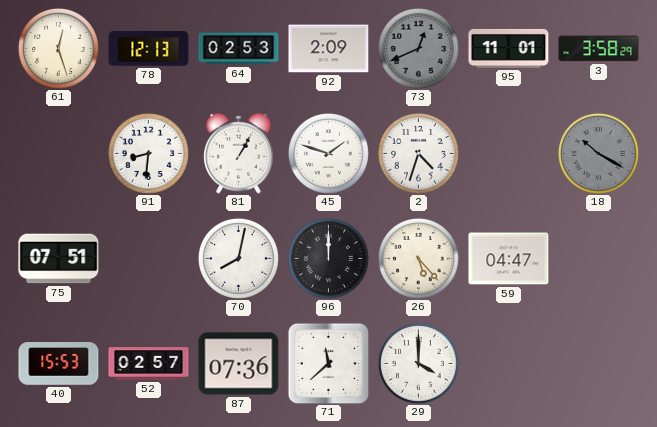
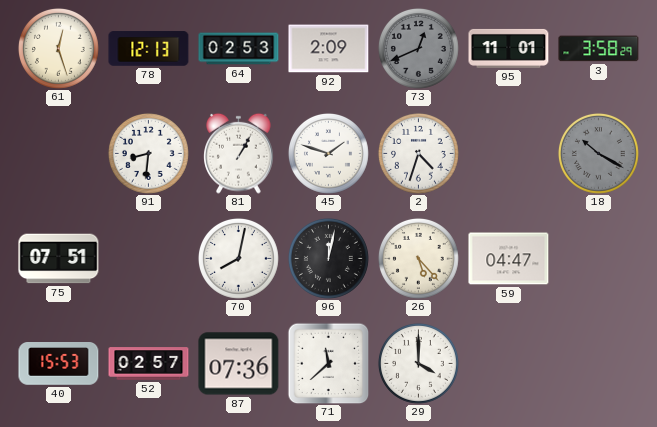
96: 12:00 -> 12:02
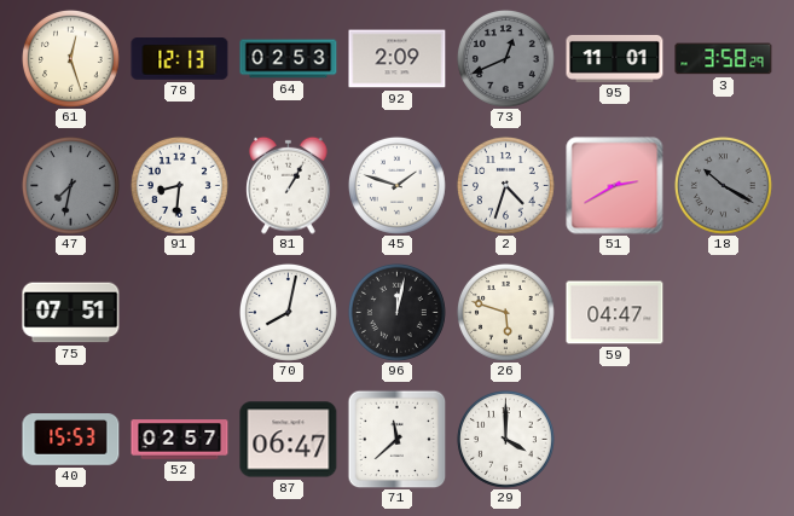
47: none -> 7:32
51: none -> 2:40
26: 5:23 -> 5:48
87: 07:36 -> 06:47
